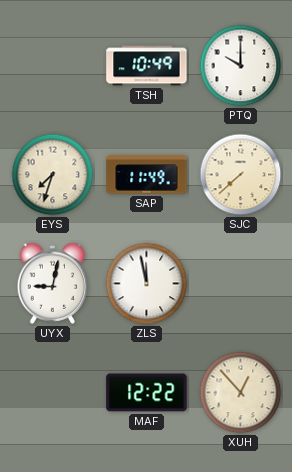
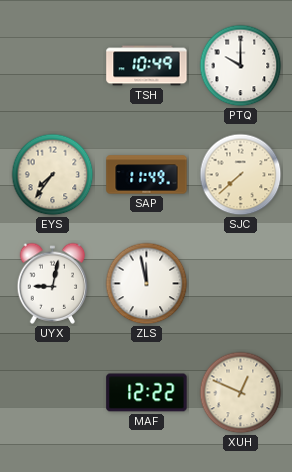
EYS: 7:33 -> 7:36
XUH: 12:53 -> 12:49
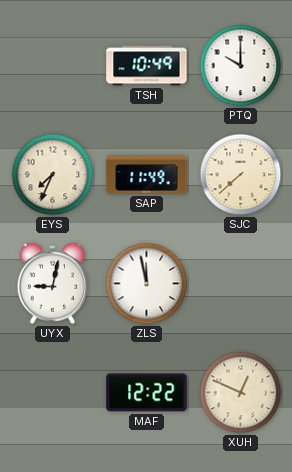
EYS: 7:36 -> 7:34
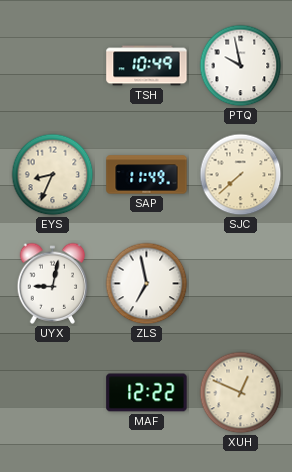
PTQ: 10:00 -> 9:58
EYS: 7:34 -> 8:34
ZLS: 11:58 -> 6:58
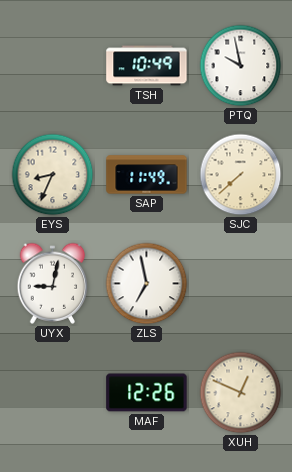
MAF: 12:22 -> 12:26
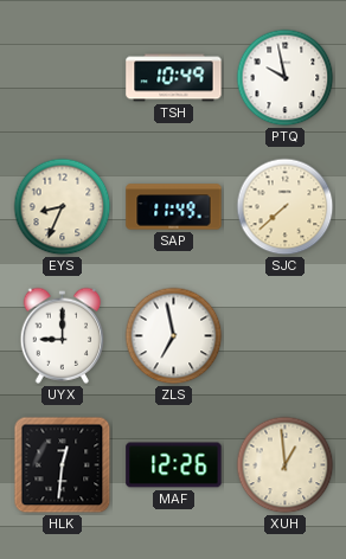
UYX: 9:02 -> 9:00
HLK: none -> 12:31
XUH: 12:49 -> 12:59
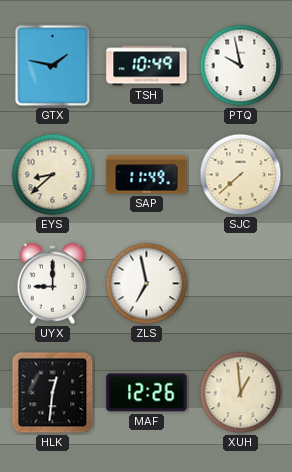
GTX: none -> 1:47
EYS: 8:34 -> 8:38
